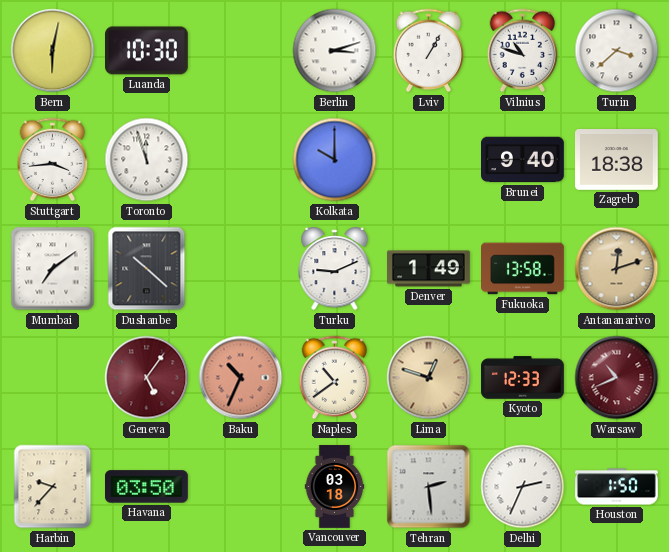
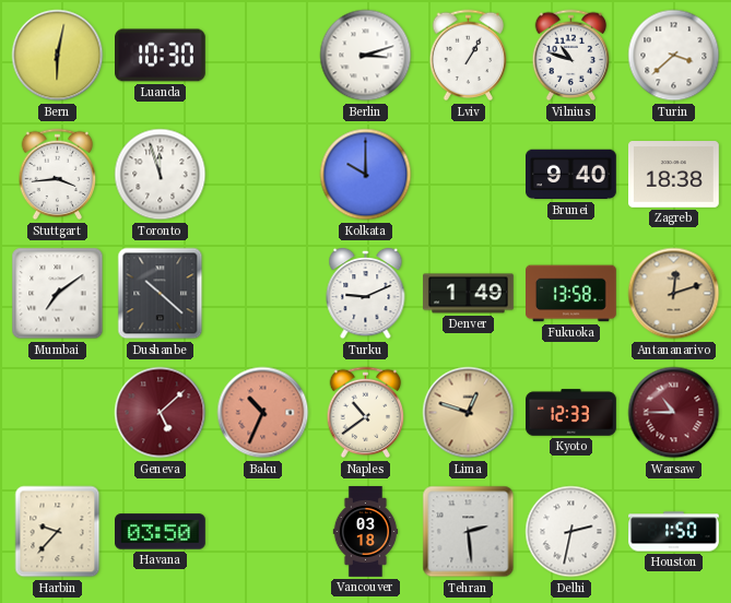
Geneva: 5:06 -> 5:08
Warsaw: 10:41 -> 10:45
Delhi: 2:34 -> 2:32
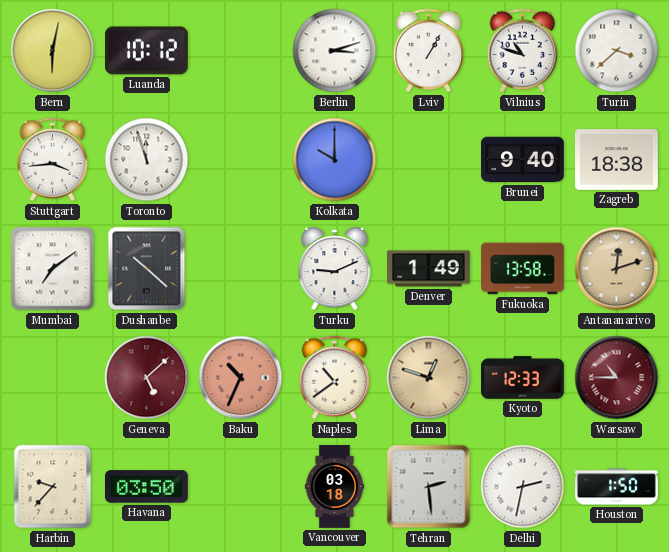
Luanda: 10:30 -> 10:12
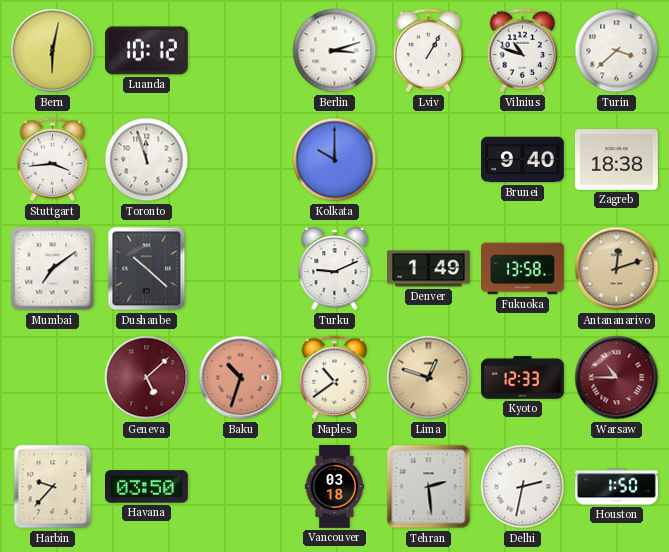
Baku: 10:34 -> 10:33
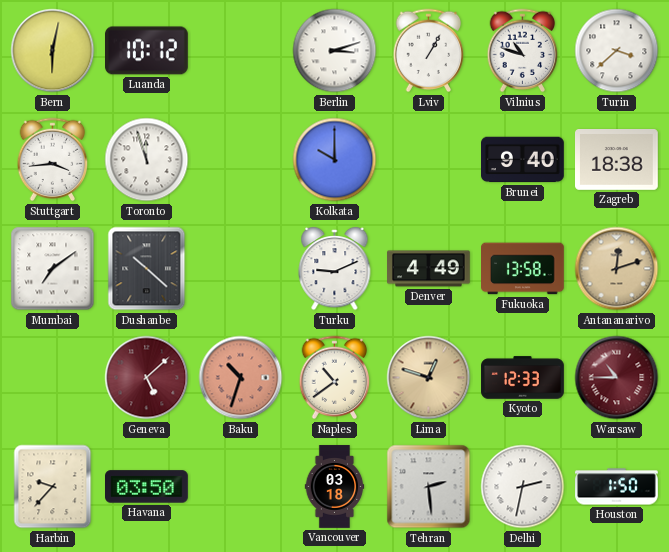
Denver: 1:49 -> 4:49
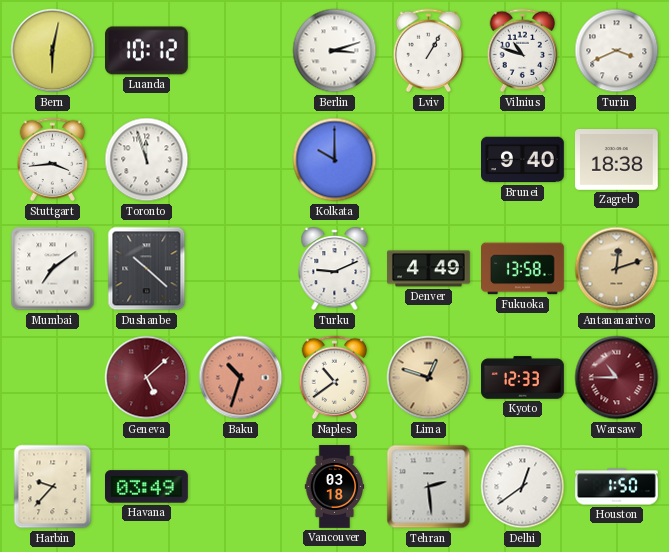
Turin: 3:38 -> 3:41
Havana: 03:50 -> 03:49
Delhi: 2:32 -> 12:39
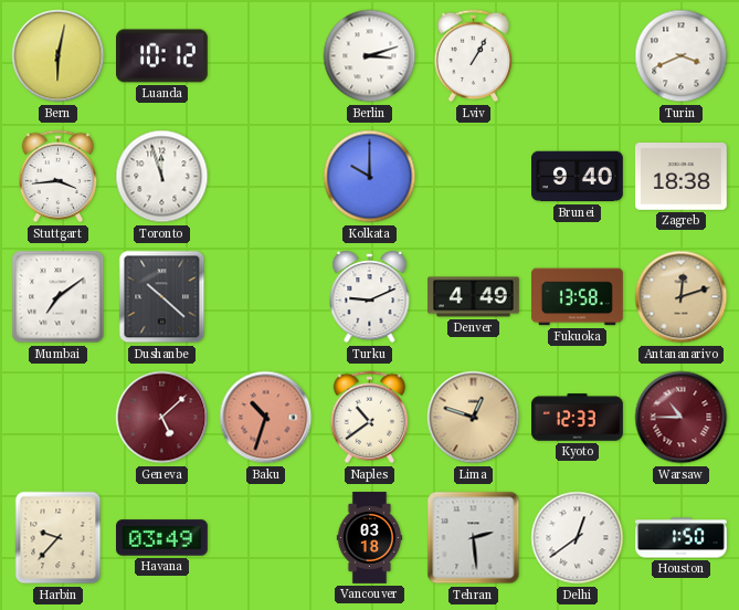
Vilnius: 10:48 -> none
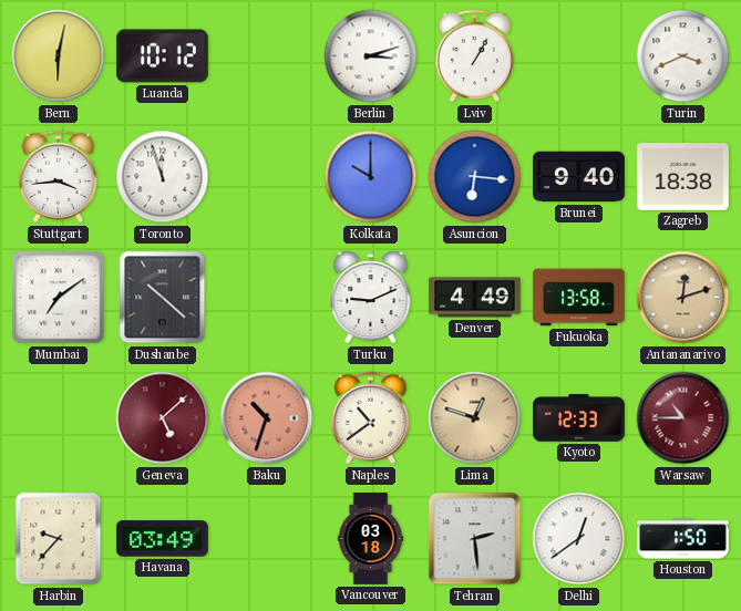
Asuncion: none -> 6:16
